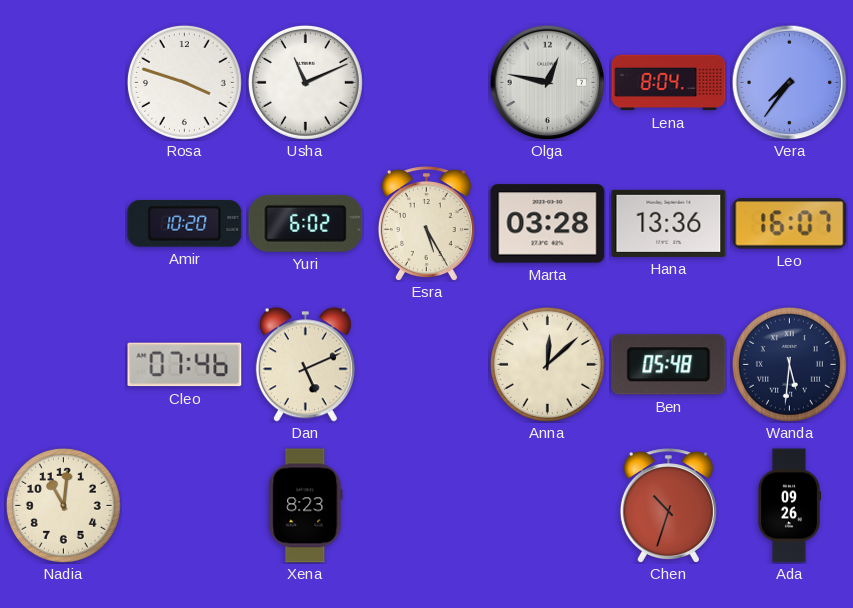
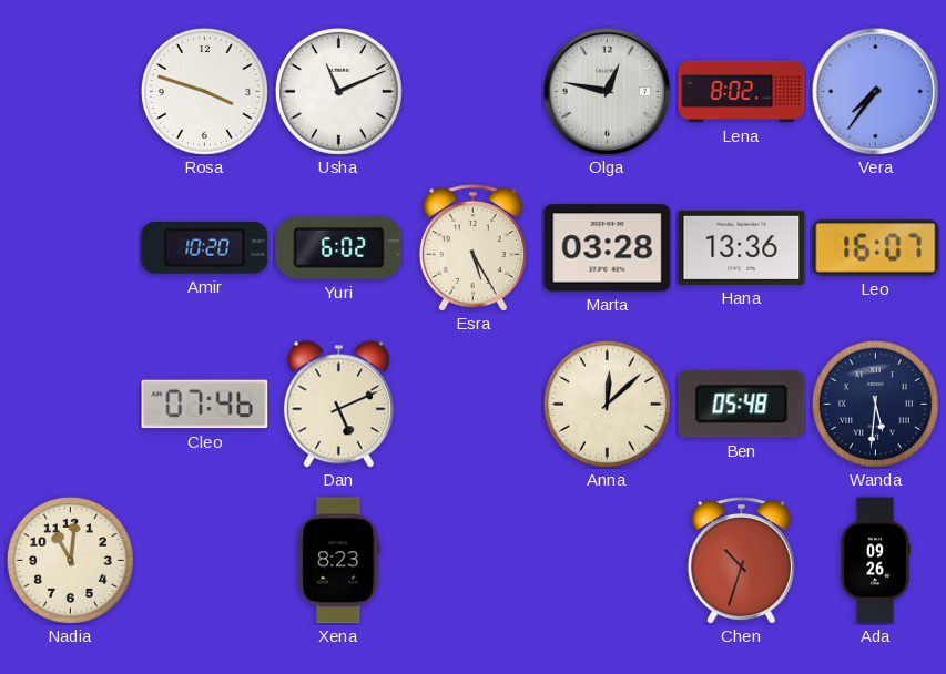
Lena: 8:04 -> 8:02
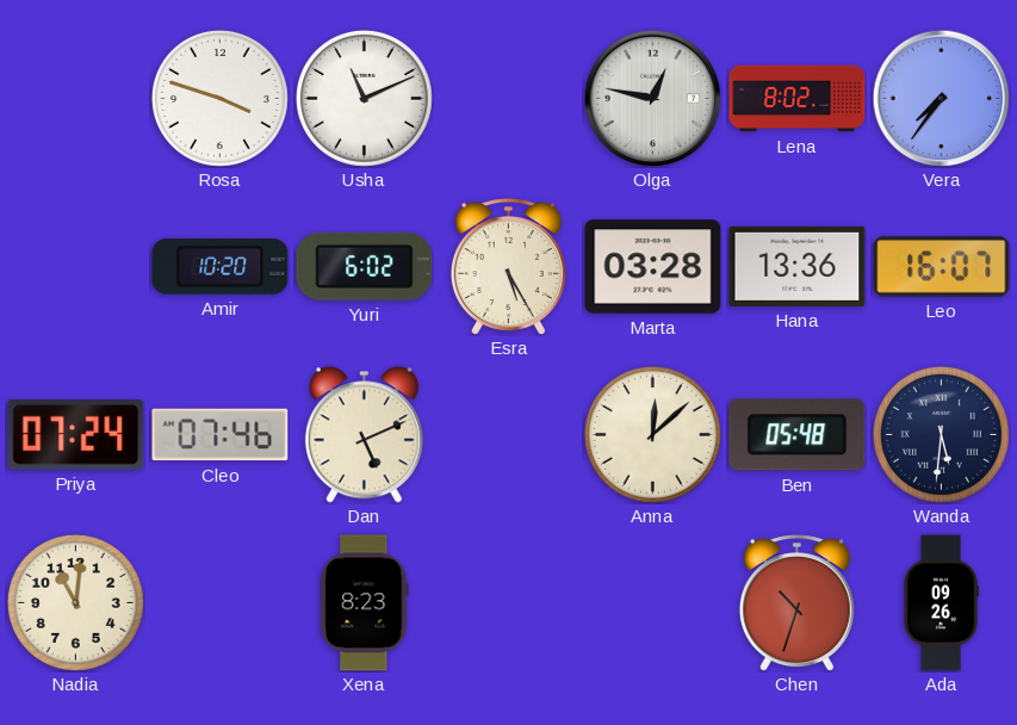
Priya: none -> 07:24
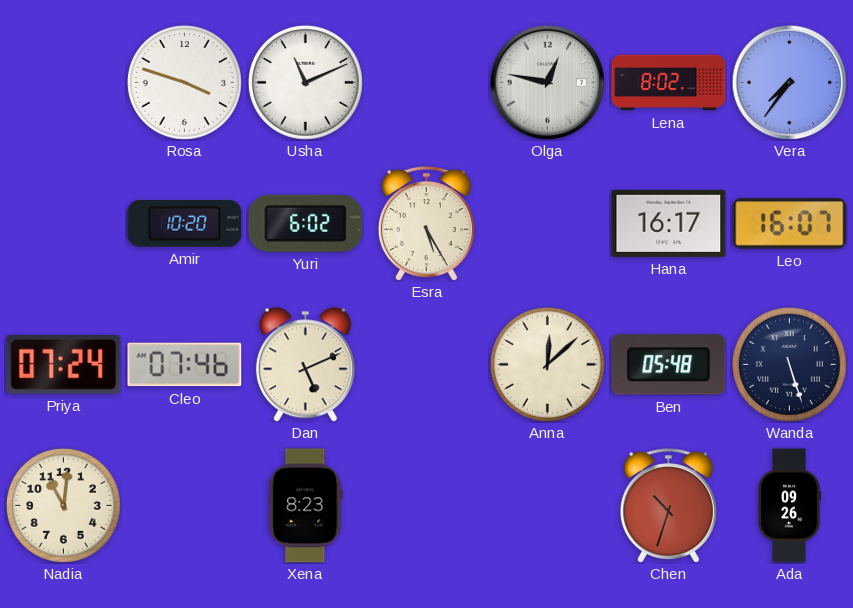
Marta: 03:28 -> none
Hana: 13:36 -> 16:17
Wanda: 5:31 -> 5:27
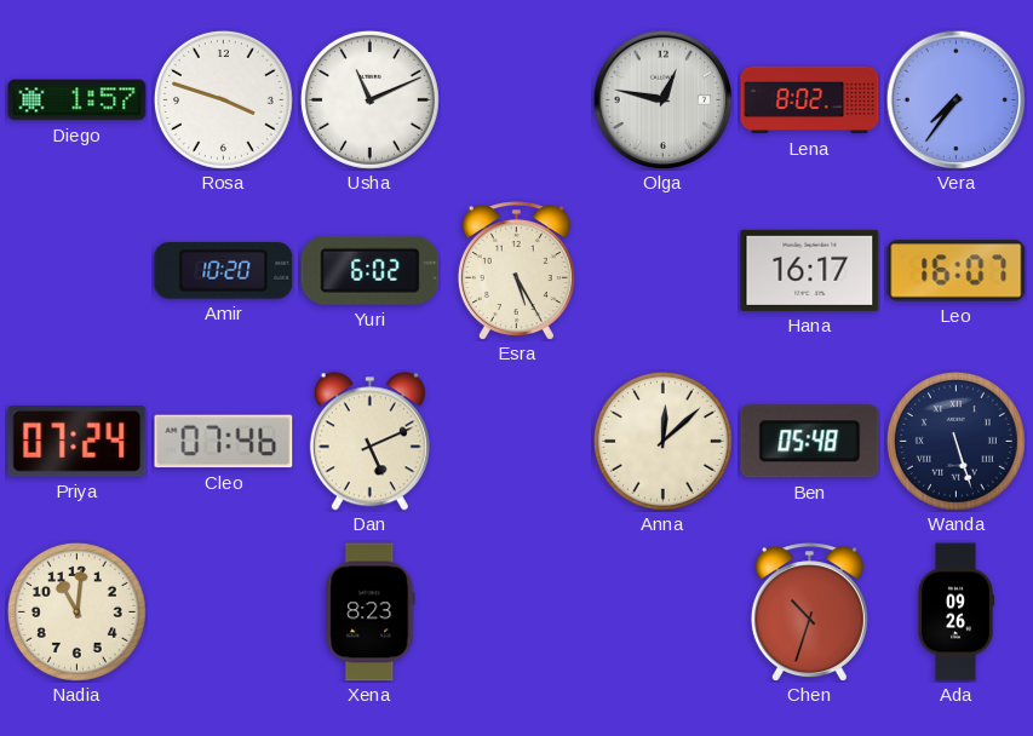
Diego: none -> 1:57
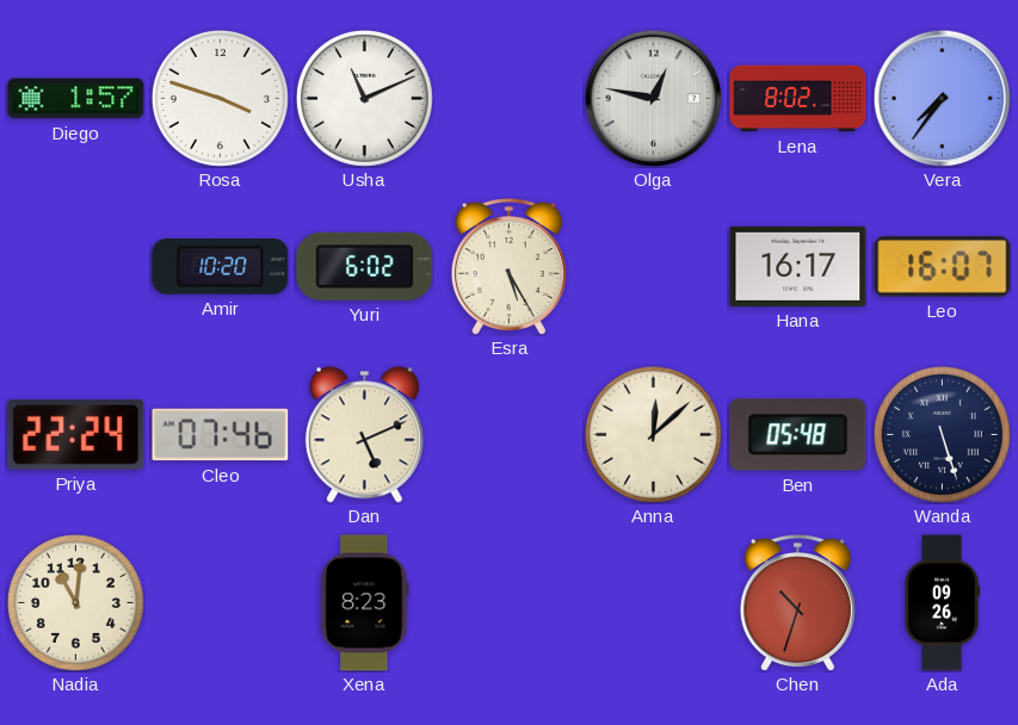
Priya: 07:24 -> 22:24
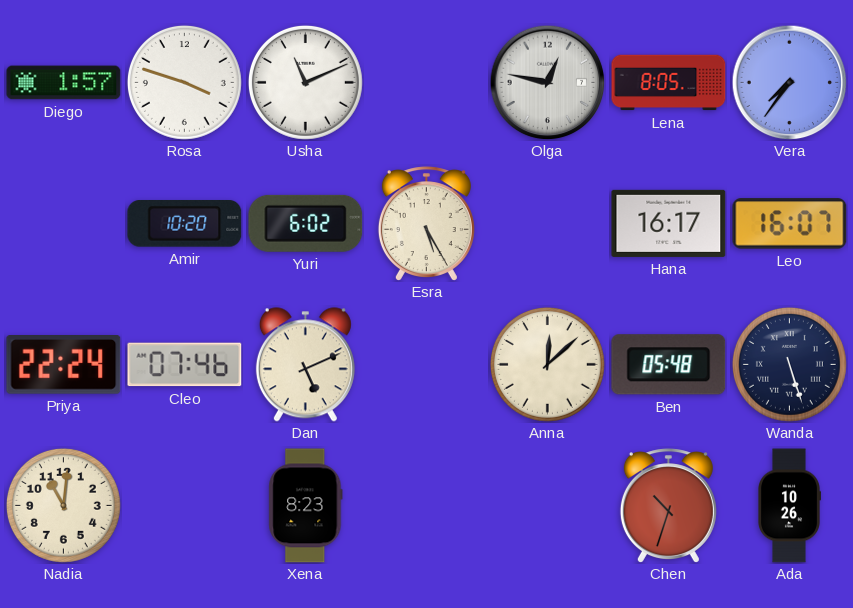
Lena: 8:02 -> 8:05
Ada: 09:26 -> 10:26
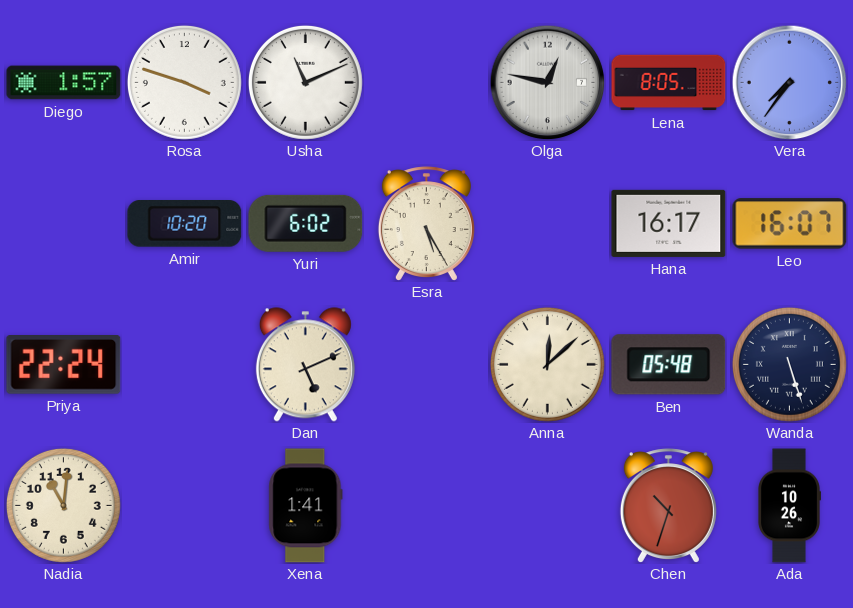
Cleo: 07:46 -> none
Xena: 8:23 -> 1:41
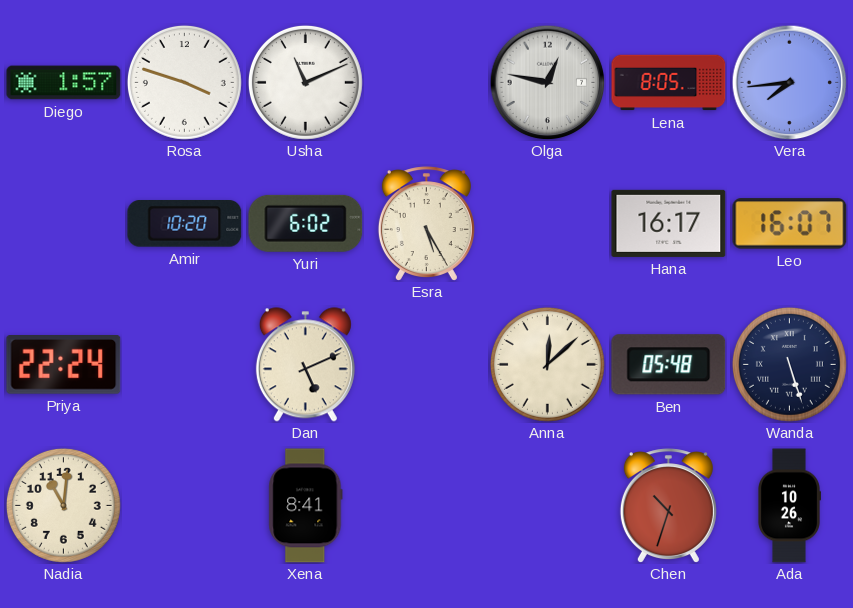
Vera: 7:36 -> 7:44
Xena: 1:41 -> 8:41
